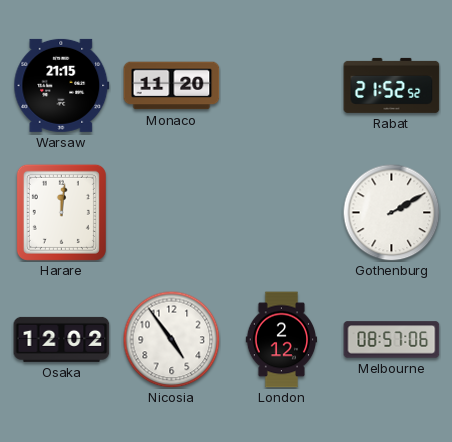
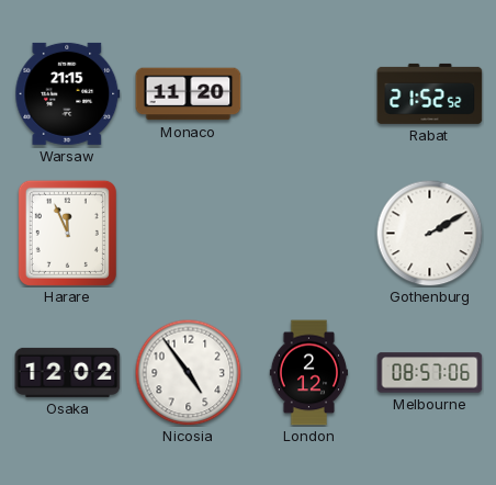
Harare: 12:01 -> 11:56
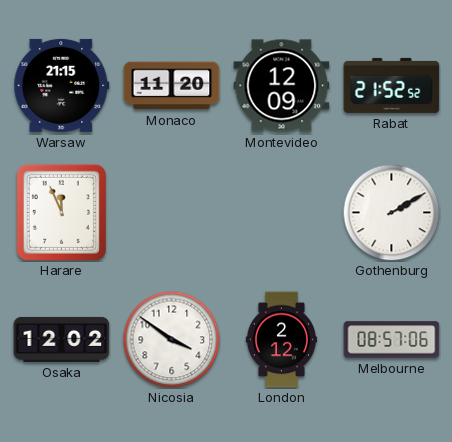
Montevideo: none -> 12:09
Nicosia: 4:54 -> 3:51
